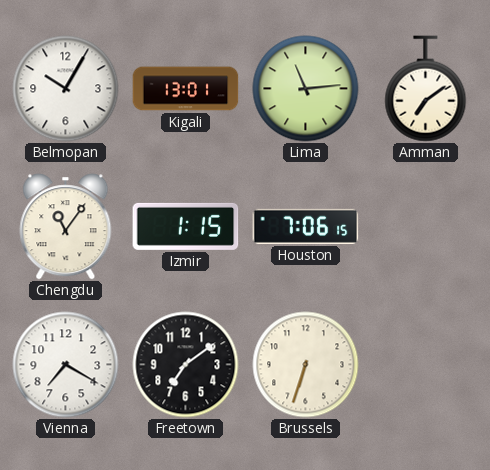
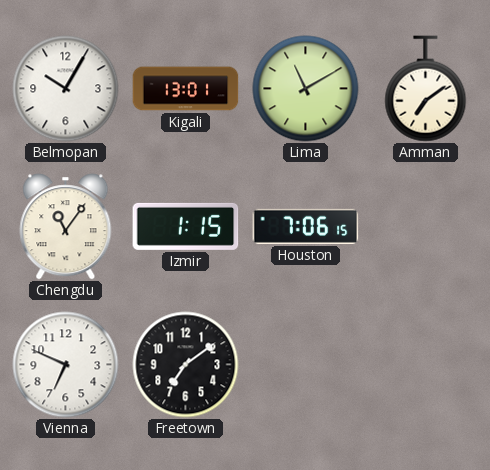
Lima: 11:14 -> 11:10
Vienna: 7:20 -> 6:49
Brussels: 6:33 -> none
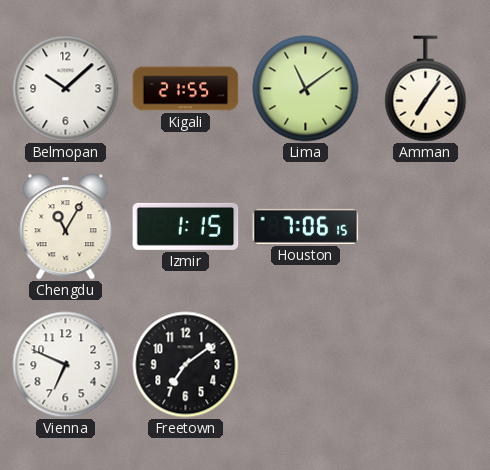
Belmopan: 10:05 -> 10:08
Kigali: 13:01 -> 21:55
Lima: 11:10 -> 11:09
Amman: 7:09 -> 7:06
Chengdu: 11:06 -> 11:05
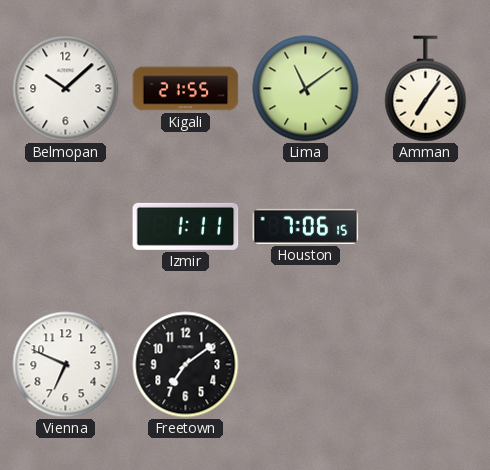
Chengdu: 11:05 -> none
Izmir: 1:15 -> 1:11
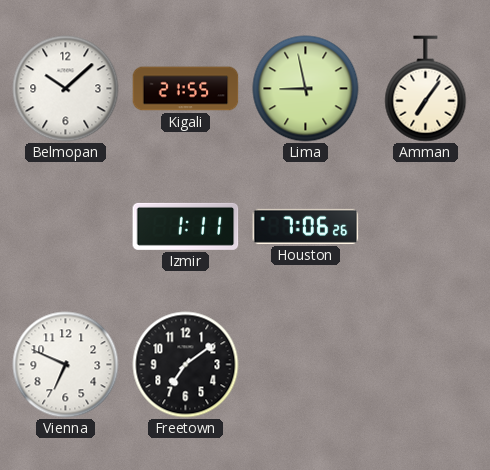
Lima: 11:09 -> 8:58
Houston: 7:06:15 -> 7:06:26
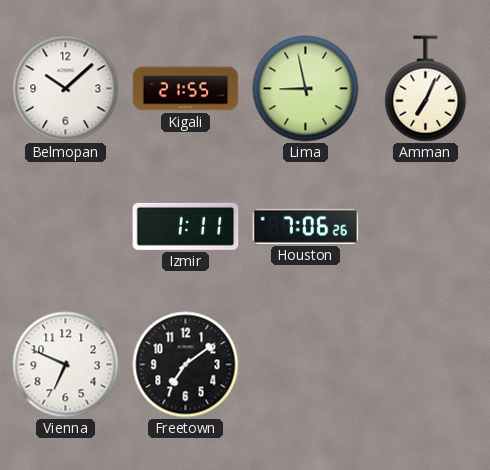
Amman: 7:06 -> 7:04
